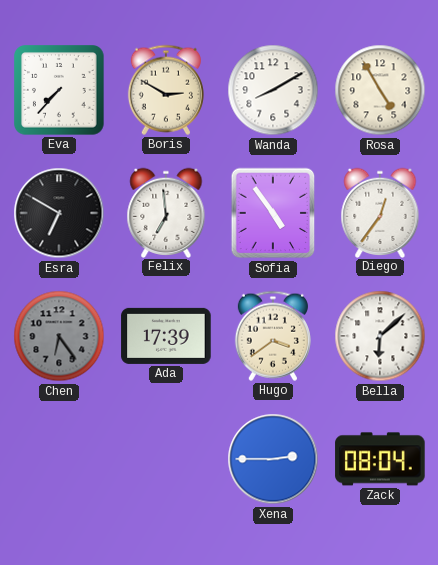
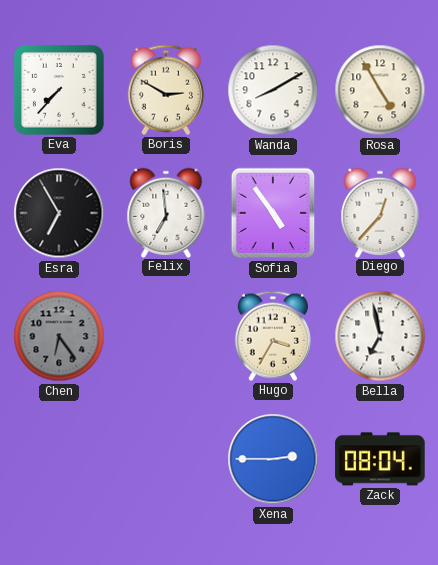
Esra: 6:50 -> 6:55
Diego: 12:36 -> 12:37
Ada: 17:39 -> none
Hugo: 3:39 -> 3:35
Bella: 6:08 -> 6:58
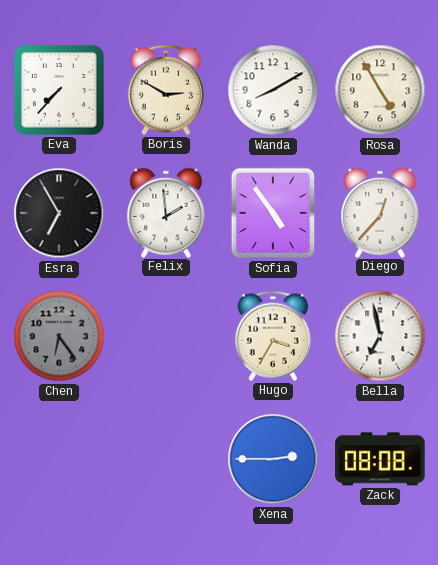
Felix: 6:59 -> 1:59
Zack: 08:04 -> 08:08
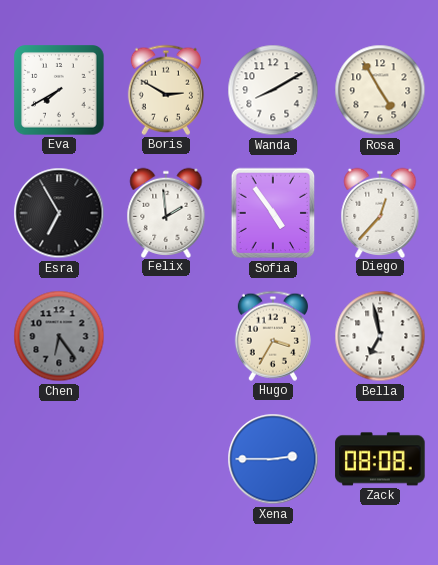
Eva: 7:37 -> 7:40
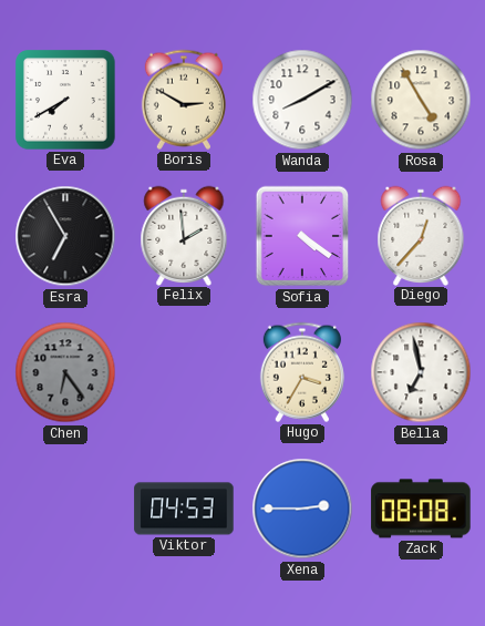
Sofia: 4:54 -> 4:21
Viktor: none -> 04:53
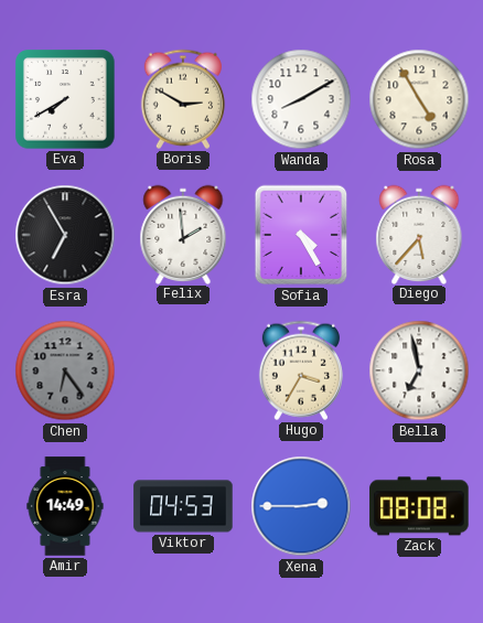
Sofia: 4:21 -> 4:25
Diego: 12:37 -> 5:37
Amir: none -> 14:49
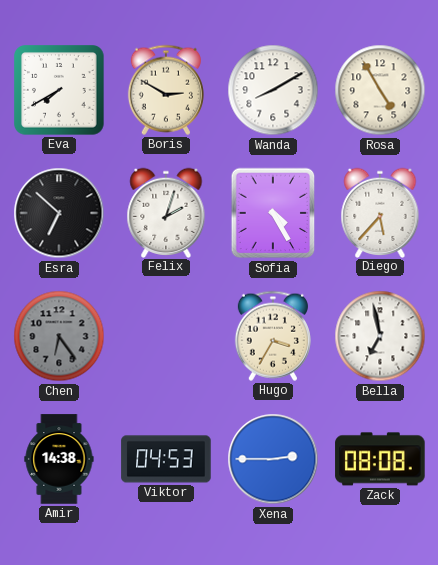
Esra: 6:55 -> 6:52
Felix: 1:59 -> 2:03
Amir: 14:49 -> 14:38
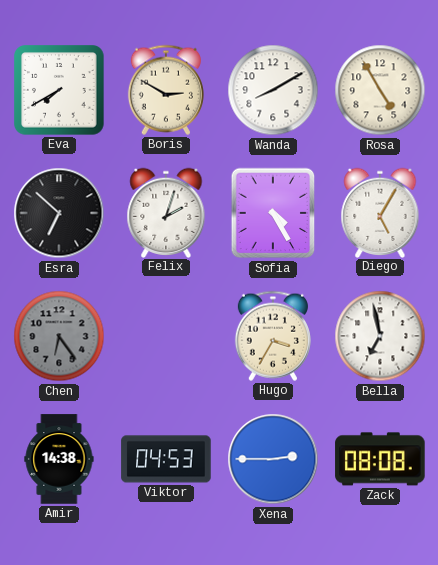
Diego: 5:37 -> 5:05
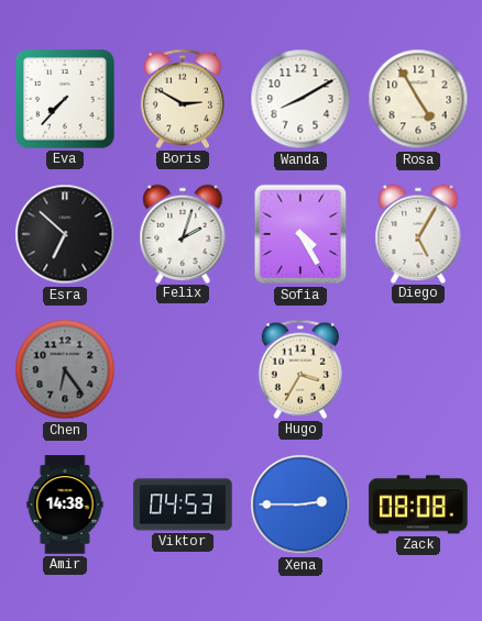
Eva: 7:40 -> 7:37
Bella: 6:58 -> none
